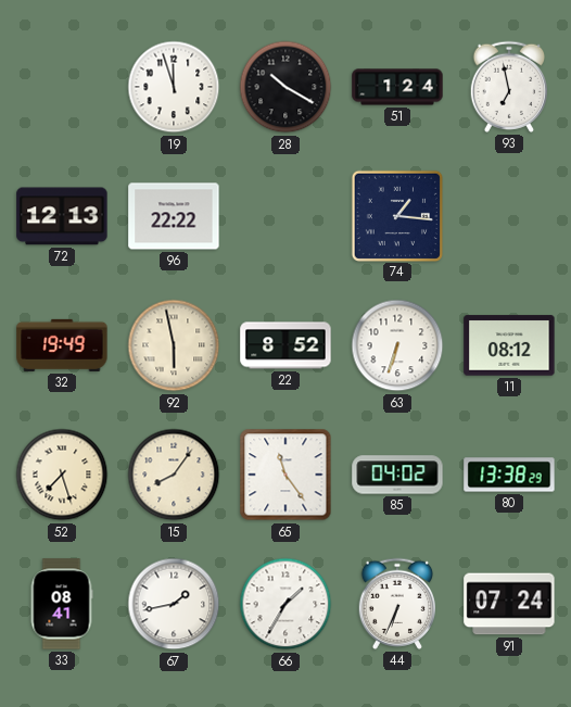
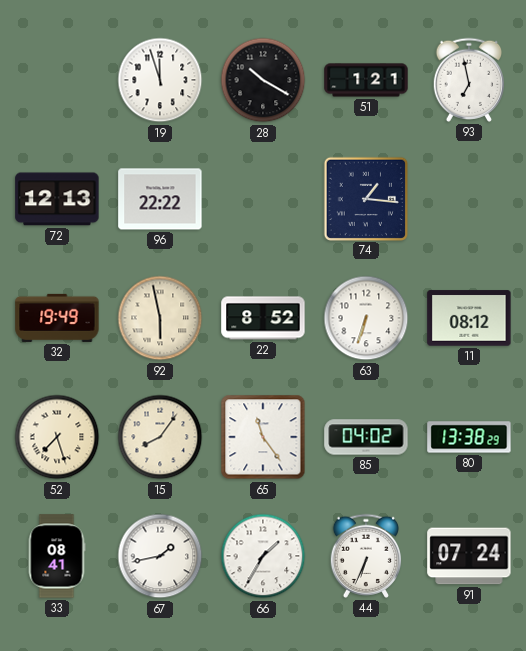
51: 1:24 -> 1:21
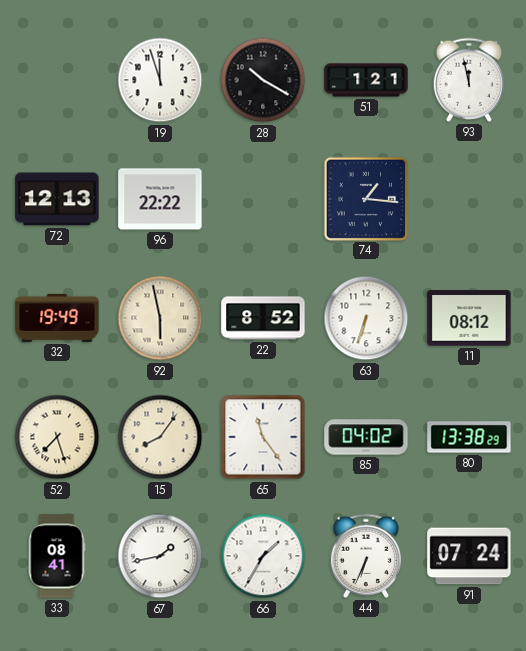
93: 6:58 -> 11:58
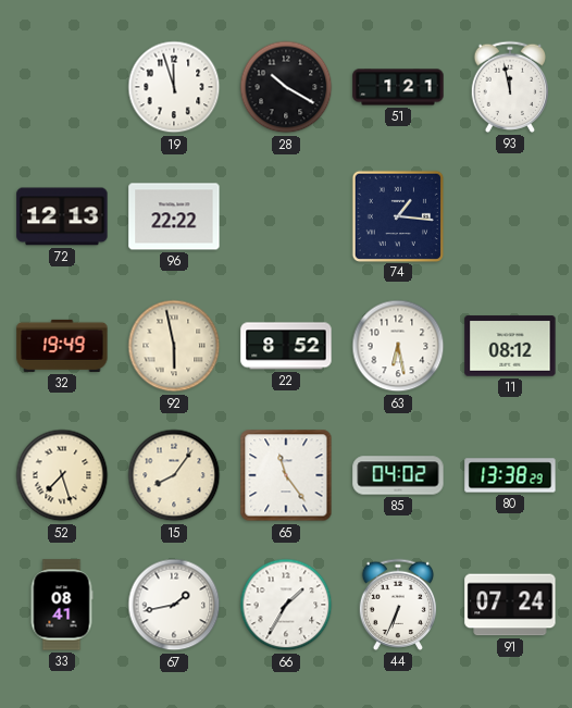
63: 6:33 -> 6:28
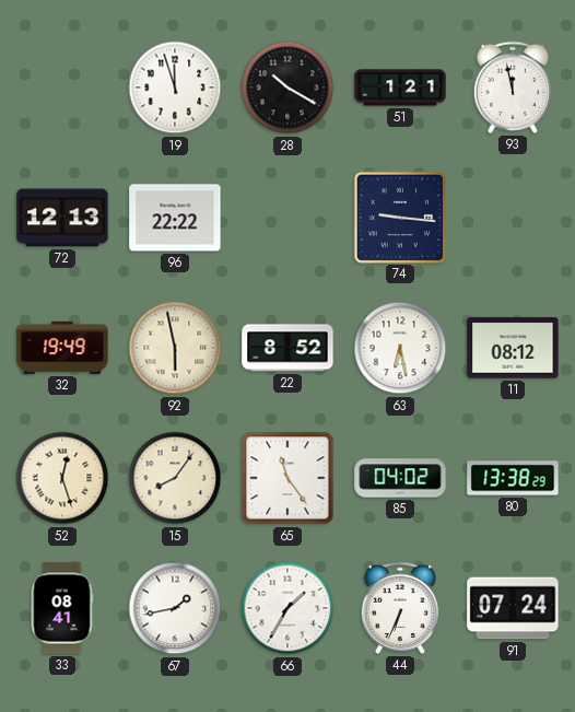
74: 1:16 -> 9:16
52: 7:27 -> 12:27
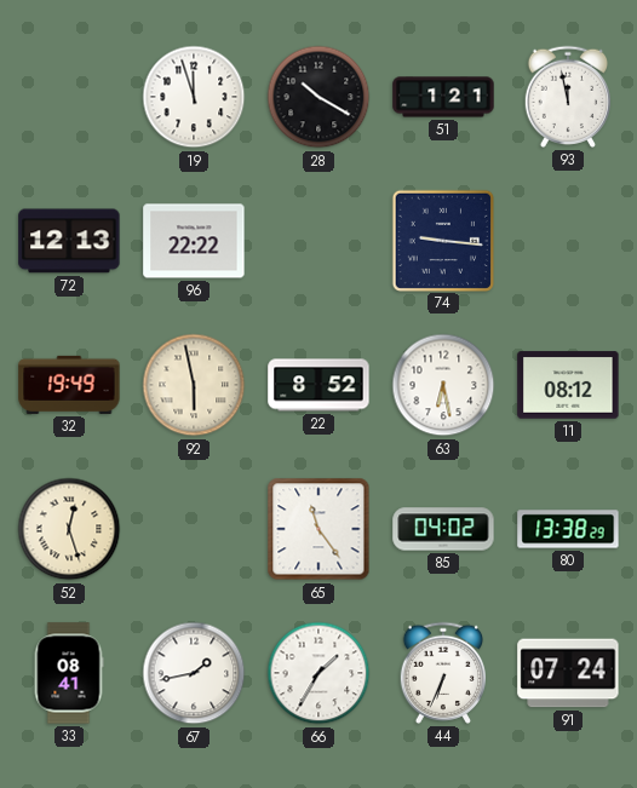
15: 8:06 -> none
